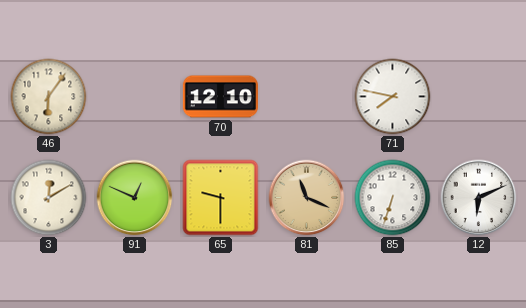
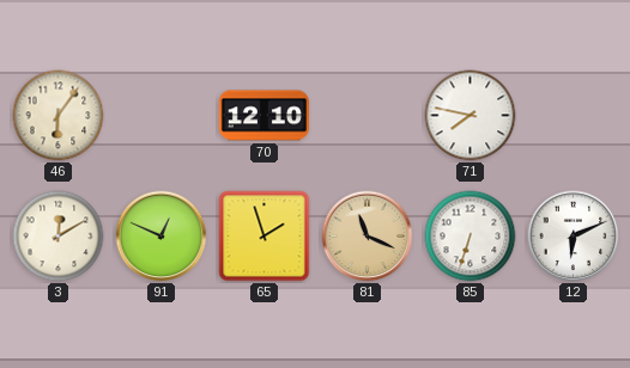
65: 9:30 -> 1:57
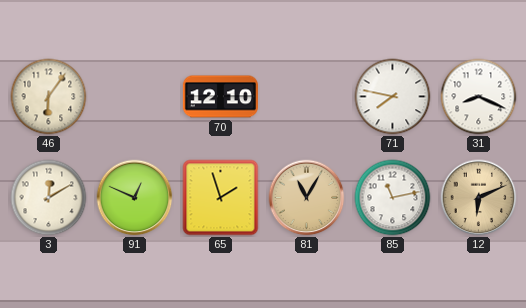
31: none -> 8:19
81: 11:19 -> 11:05
85: 6:33 -> 11:13
12 dial: white -> champagne
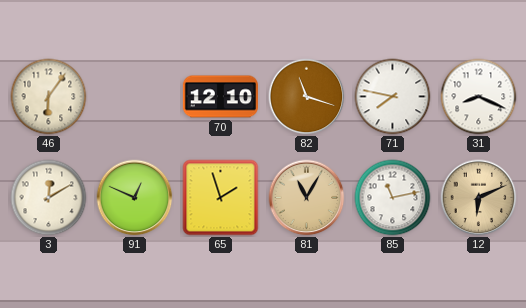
82: none -> 11:18
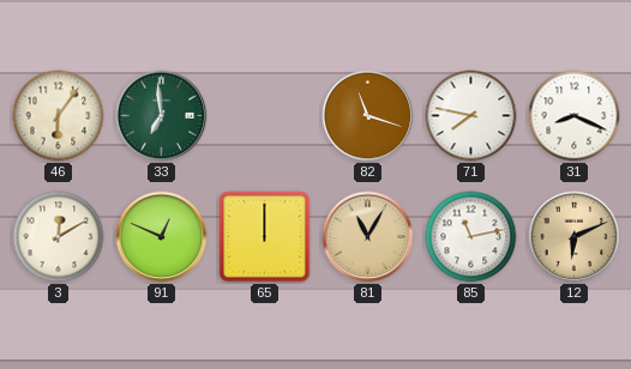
33: none -> 6:59
70: 12:10 -> none
65: 1:57 -> 12:00
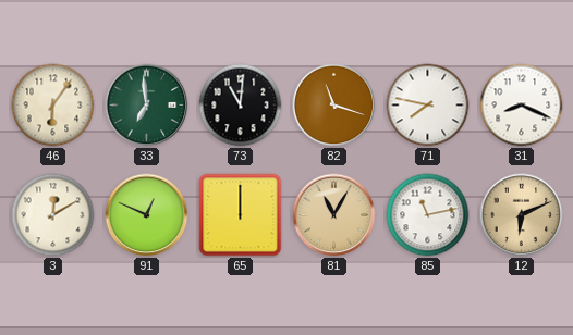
73: none -> 11:01
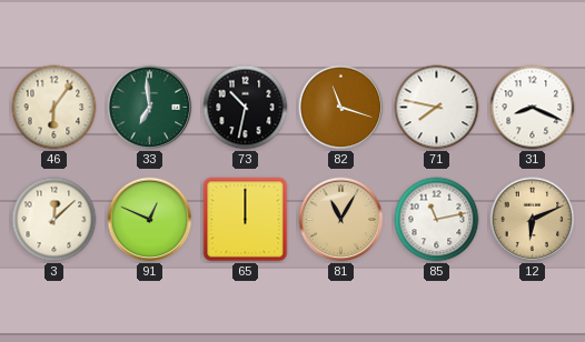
73: 11:01 -> 10:32
3: 12:10 -> 12:08
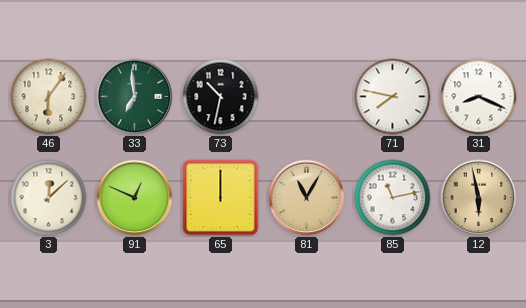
82: 11:18 -> none
12: 6:11 -> 5:58
